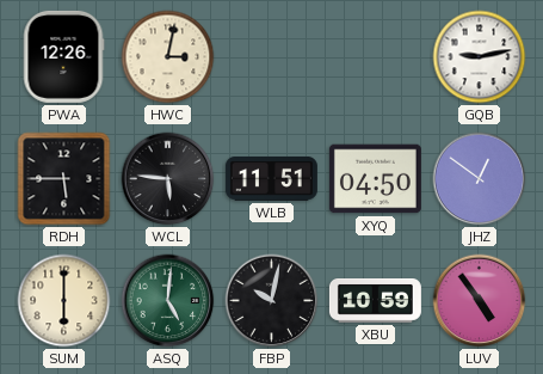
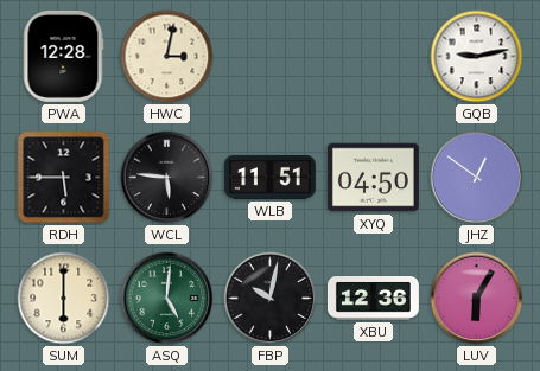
PWA: 12:26 -> 12:28
XBU: 10:59 -> 12:36
LUV: 4:54 -> 6:05
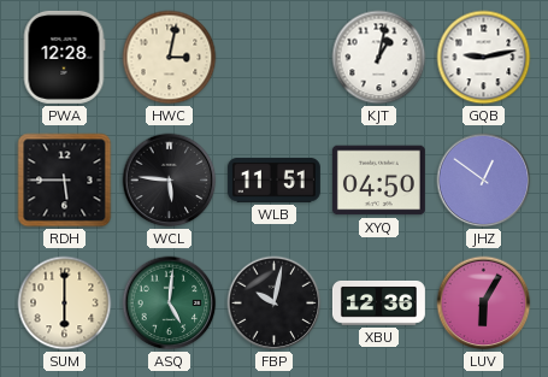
KJT: none -> 1:02
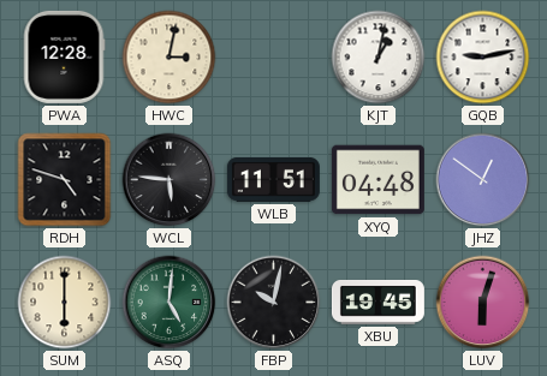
RDH: 5:45 -> 4:48
XYQ: 04:50 -> 04:48
XBU: 12:36 -> 19:45
LUV: 6:05 -> 6:03
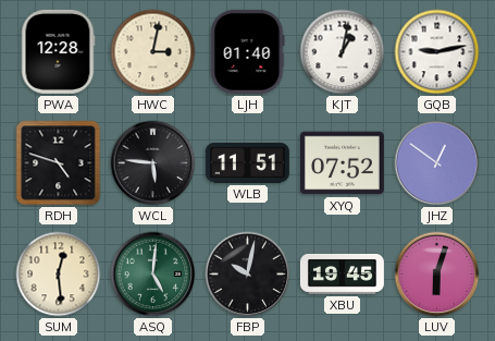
LJH: none -> 01:40
XYQ: 04:48 -> 07:52
SUM: 6:00 -> 12:29
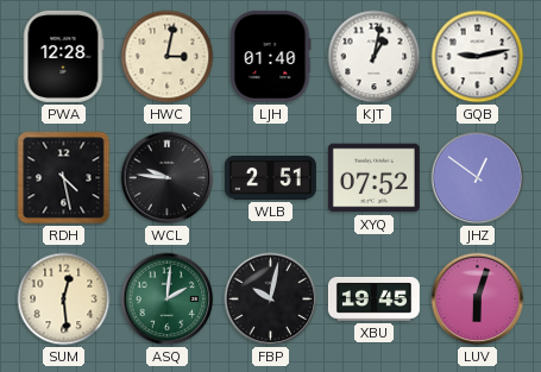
RDH: 4:48 -> 4:28
WCL: 5:46 -> 9:46
WLB: 11:51 -> 2:51
ASQ: 5:01 -> 2:01
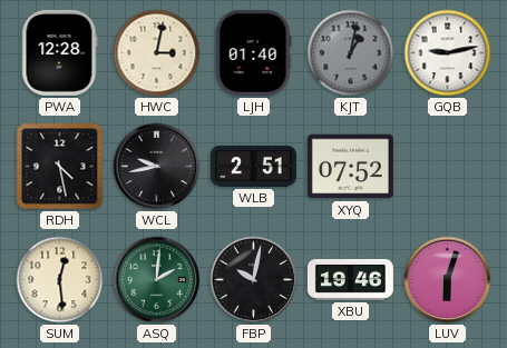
KJT dial: white -> grey
WCL: 9:46 -> 9:43
JHZ: 12:51 -> none
XBU: 19:45 -> 19:46
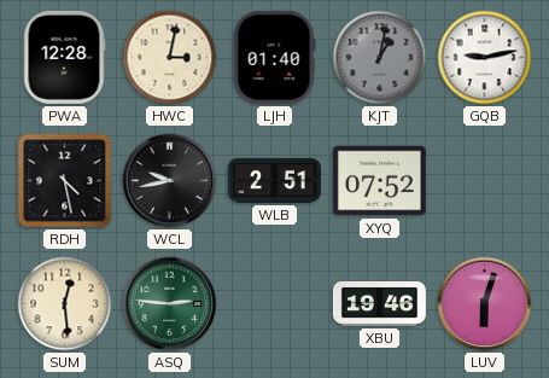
ASQ: 2:01 -> 2:46
FBP: 10:02 -> none
